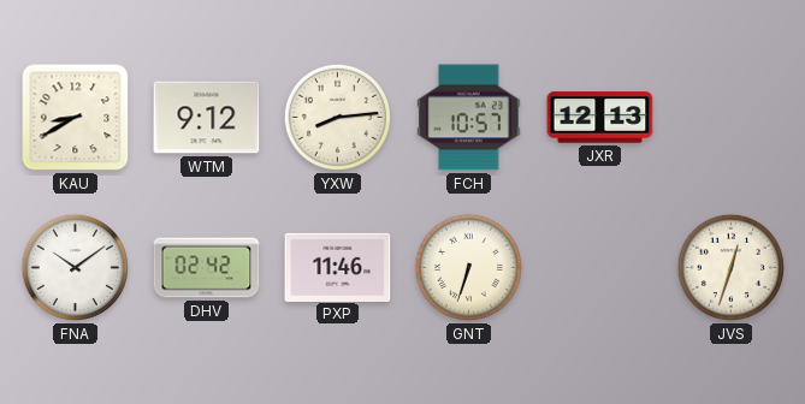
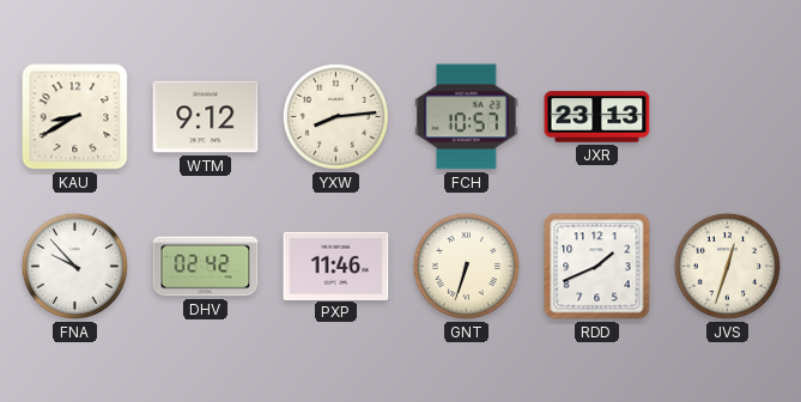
JXR: 12:13 -> 23:13
FNA: 10:09 -> 9:53
RDD: none -> 1:41
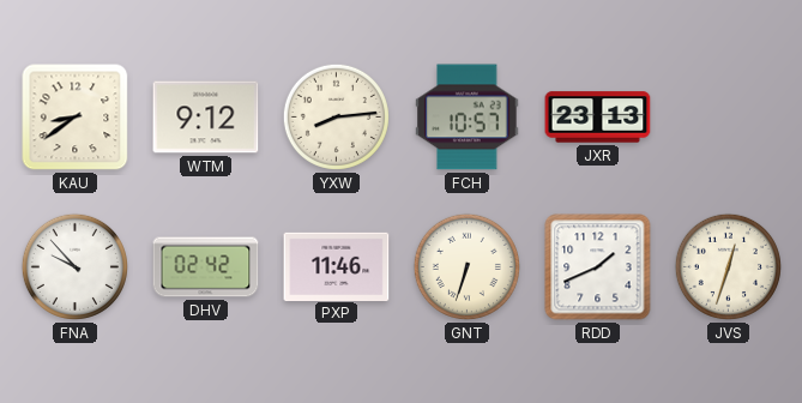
KAU: 8:40 -> 8:39
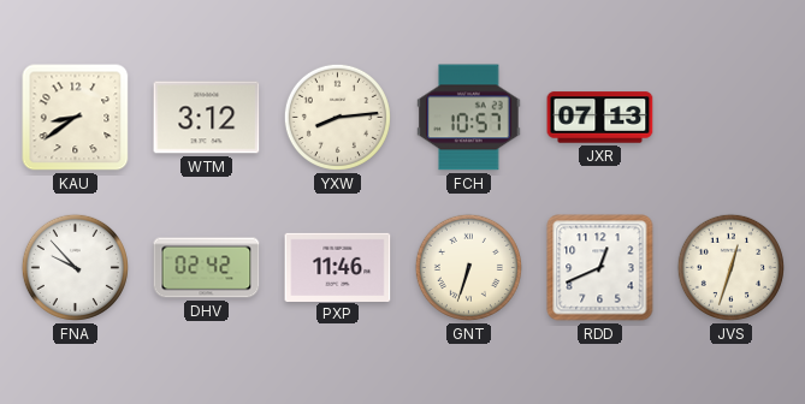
WTM: 9:12 -> 3:12
JXR: 23:13 -> 07:13
RDD: 1:41 -> 12:41
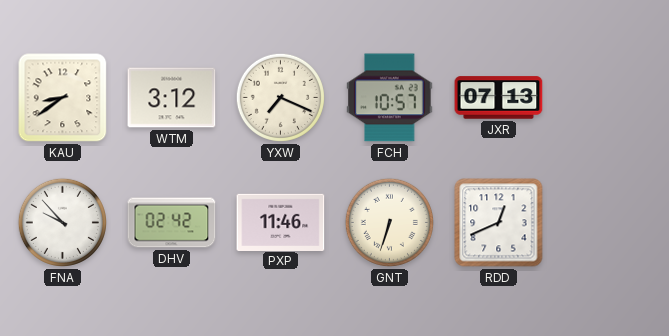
YXW: 8:14 -> 7:19
JVS: 12:33 -> none
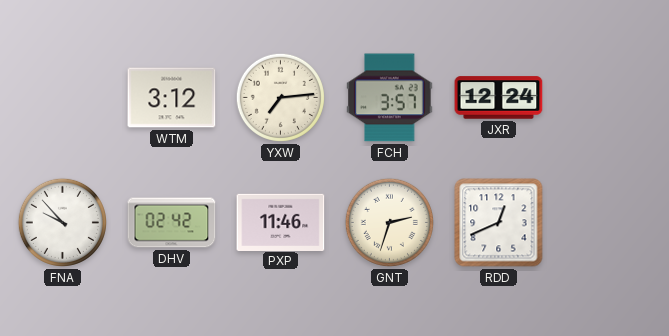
KAU: 8:39 -> none
YXW: 7:19 -> 7:14
FCH: 10:57 -> 3:57
JXR: 07:13 -> 12:24
GNT: 6:33 -> 2:33
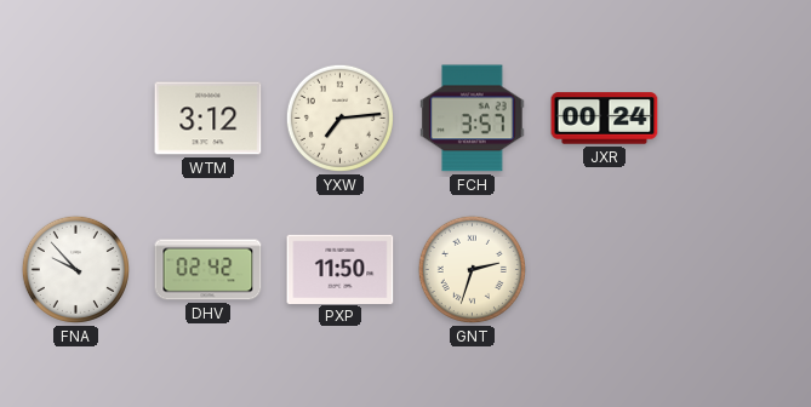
JXR: 12:24 -> 00:24
PXP: 11:46 -> 11:50
RDD: 12:41 -> none
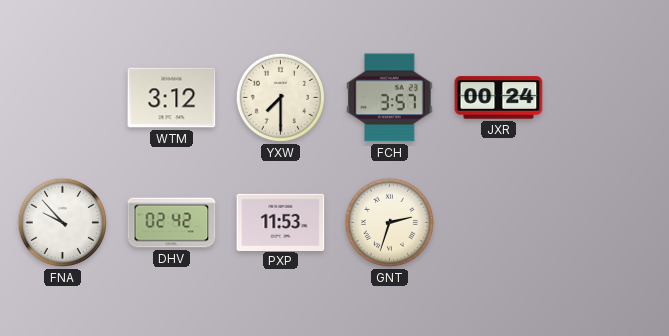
YXW: 7:14 -> 7:30
PXP: 11:50 -> 11:53
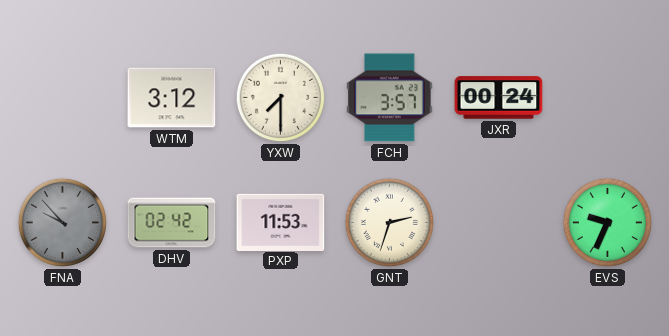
FNA dial: white -> grey
EVS: none -> 9:34
